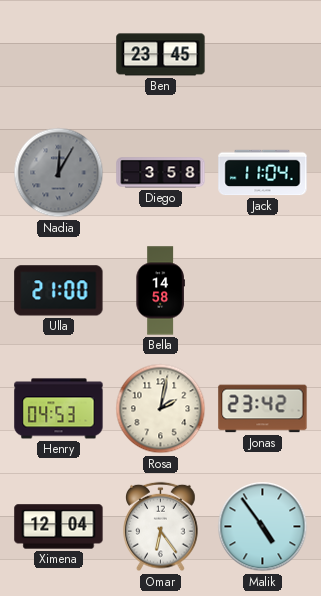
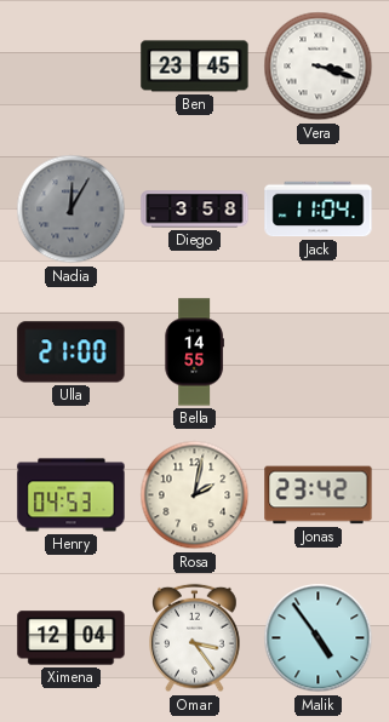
Vera: none -> 3:18
Bella: 14:58 -> 14:55
Omar: 6:24 -> 3:24
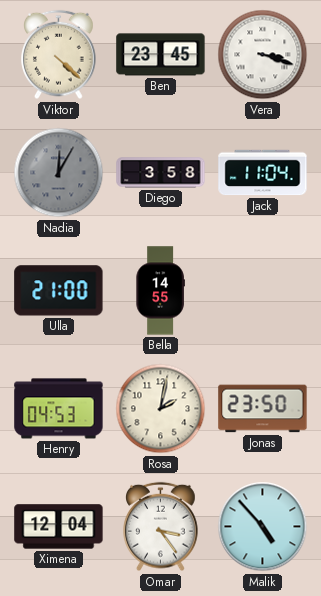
Viktor: none -> 4:22
Jonas: 23:42 -> 23:50
Malik: 4:54 -> 4:53
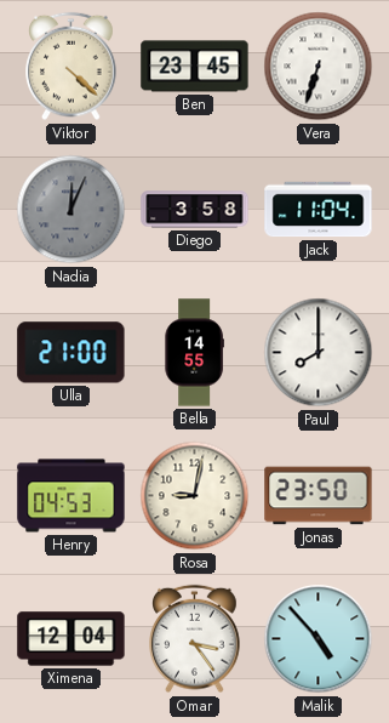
Vera: 3:18 -> 6:33
Nadia: 12:05 -> 12:04
Paul: none -> 8:00
Rosa: 2:02 -> 9:02
